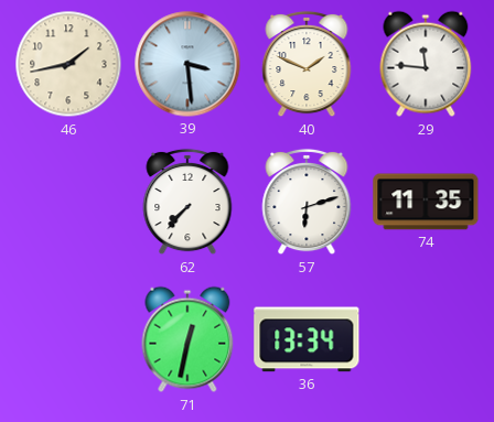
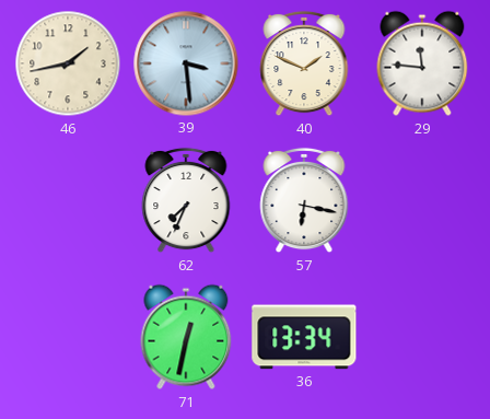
62: 7:37 -> 7:34
57: 6:12 -> 6:17
74: 11:35 -> none
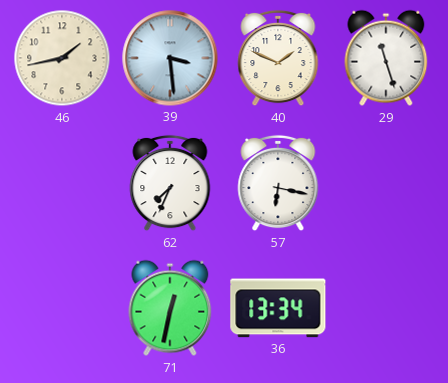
29: 11:46 -> 11:27
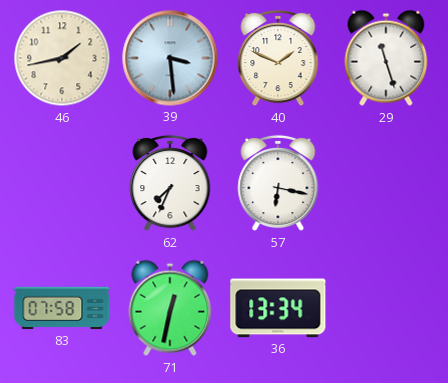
83: none -> 07:58
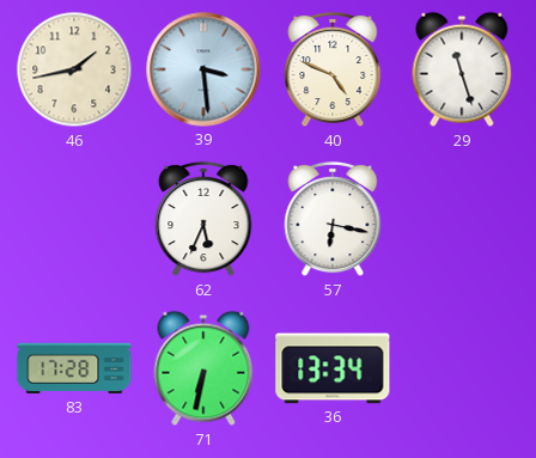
40: 1:49 -> 4:49
62: 7:34 -> 5:34
83: 07:58 -> 17:28
71: 12:32 -> 6:32
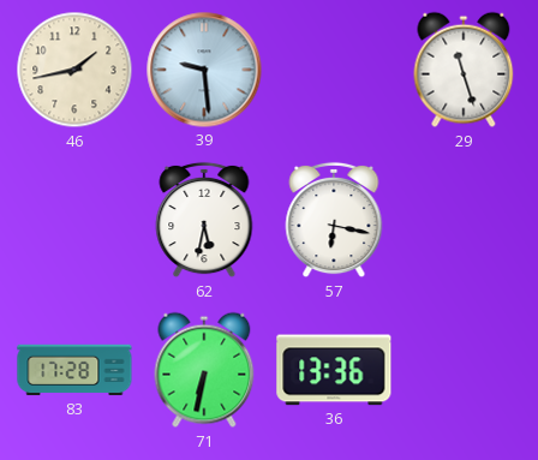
39: 3:29 -> 9:29
40: 4:49 -> none
62: 5:34 -> 5:32
36: 13:34 -> 13:36
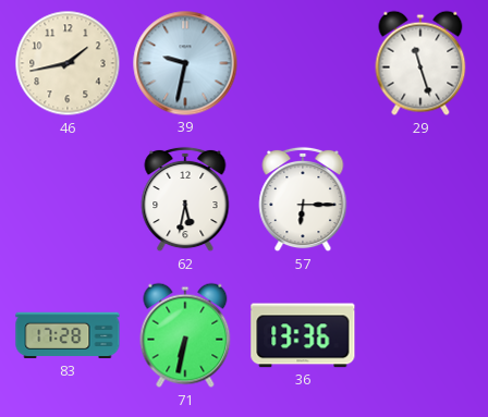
39: 9:29 -> 9:32
57: 6:17 -> 6:15
